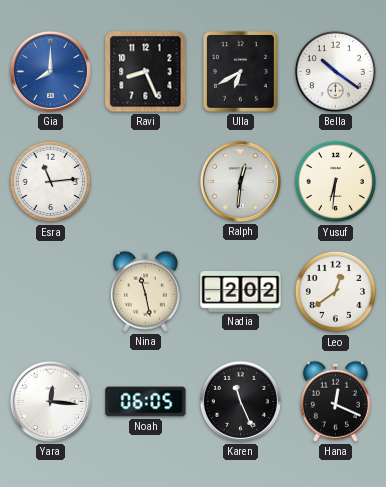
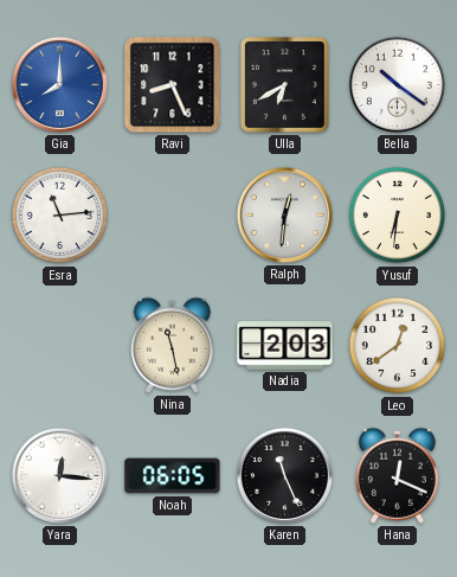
Nadia: 2:02 -> 2:03
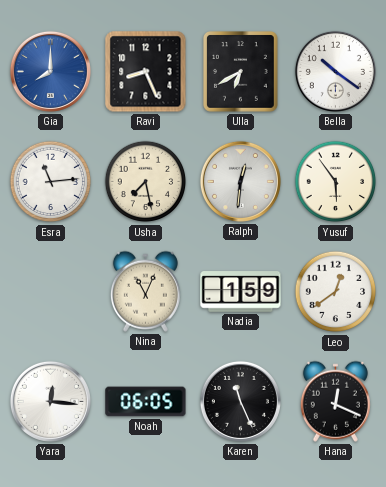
Usha: none -> 7:28
Yusuf: 6:31 -> 5:54
Nina: 11:28 -> 11:04
Nadia: 2:03 -> 1:59
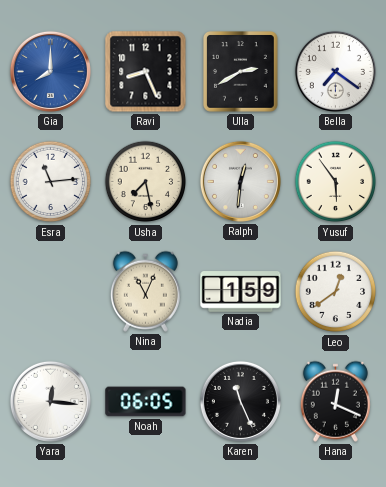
Ulla: 6:40 -> 2:40
Bella: 10:21 -> 7:21
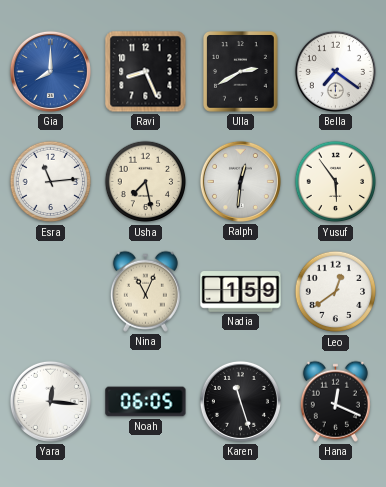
Karen: 11:26 -> 11:27
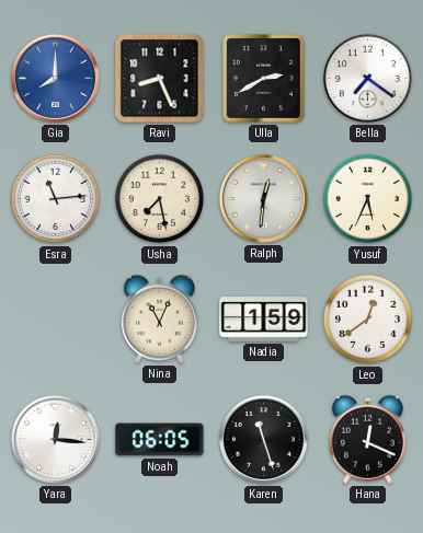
Yusuf: 5:54 -> 5:34
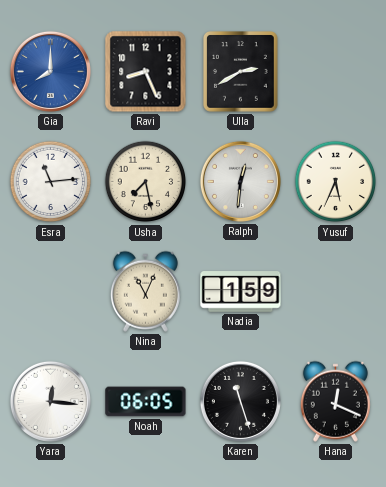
Bella: 7:21 -> none
Leo: 12:39 -> none
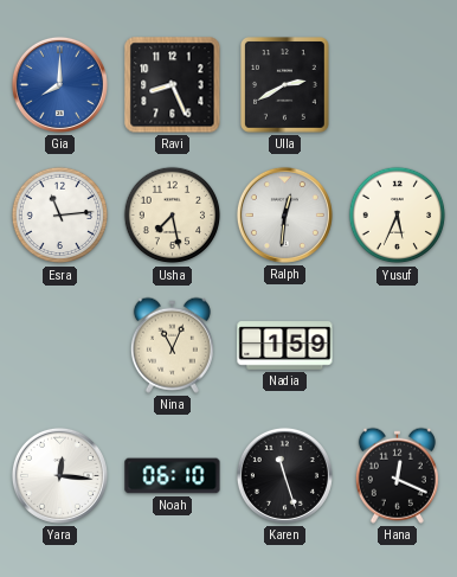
Noah: 06:05 -> 06:10
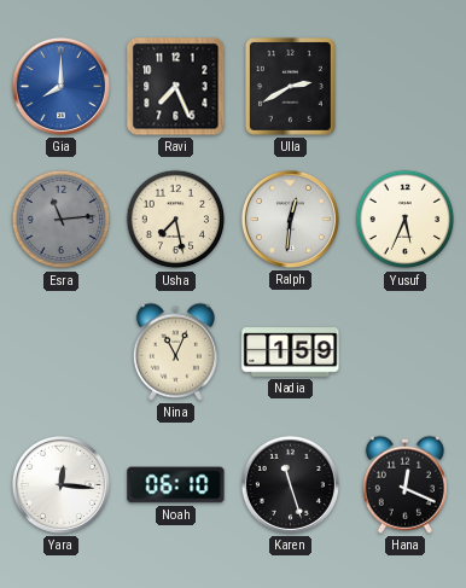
Ravi: 8:26 -> 7:26
Esra dial: white -> grey
